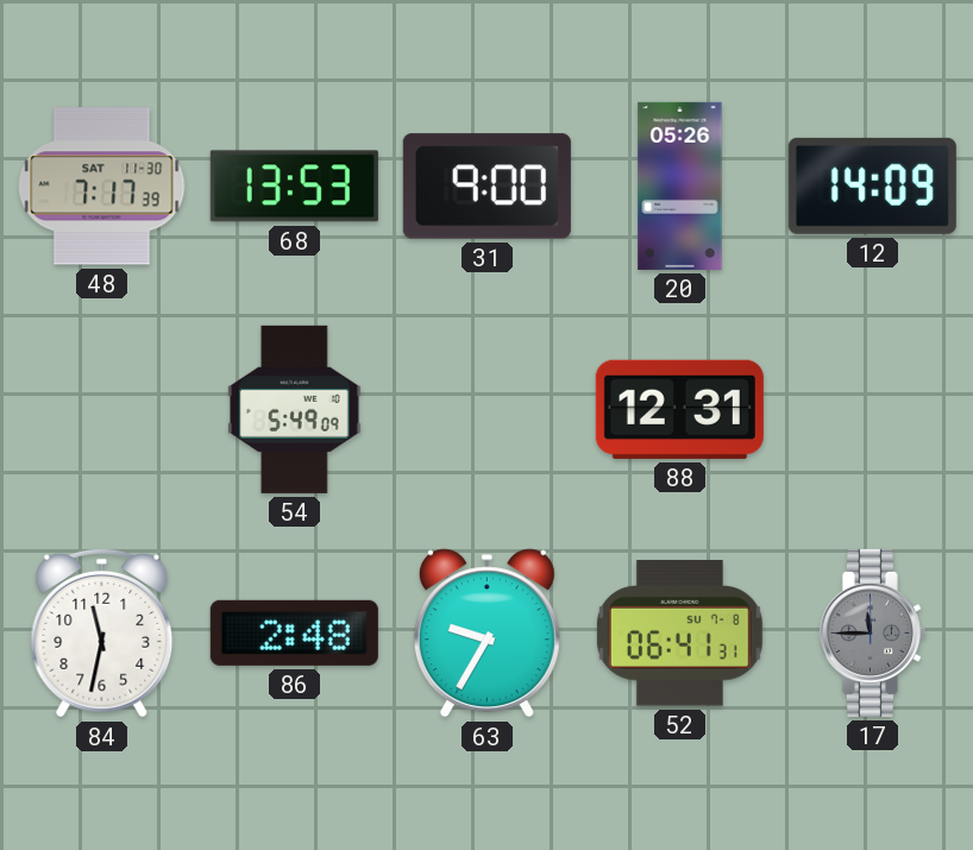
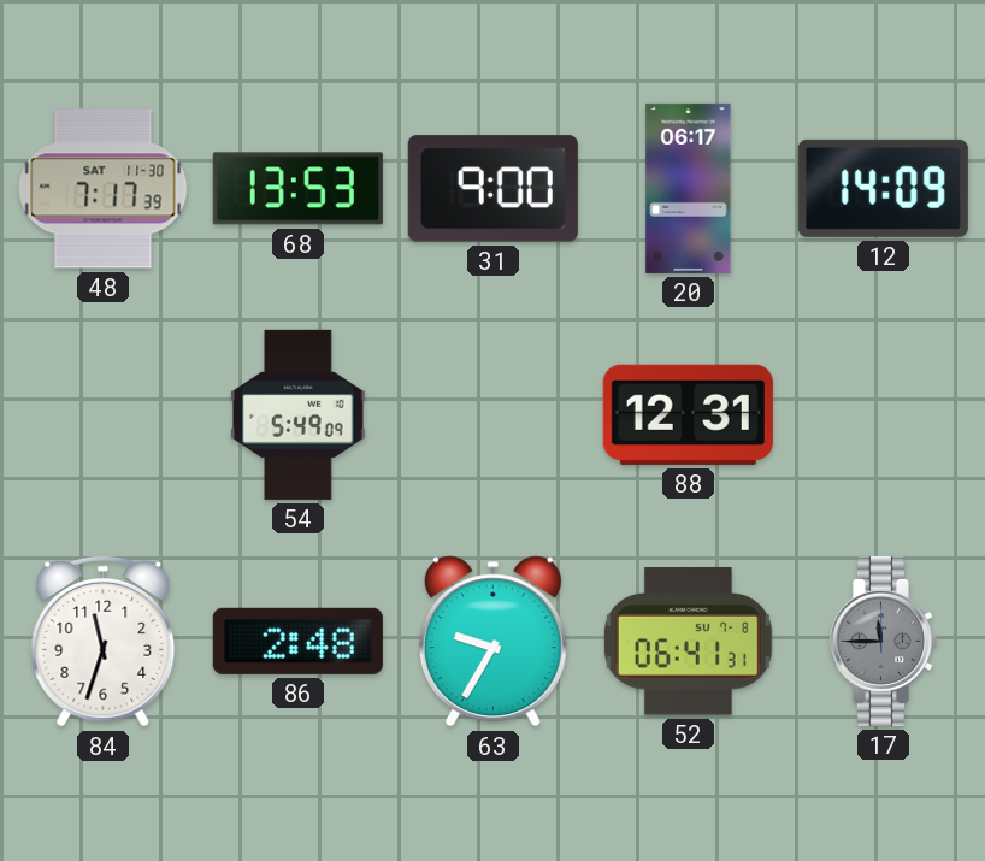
20: 05:26 -> 06:17
84: 11:32 -> 11:33
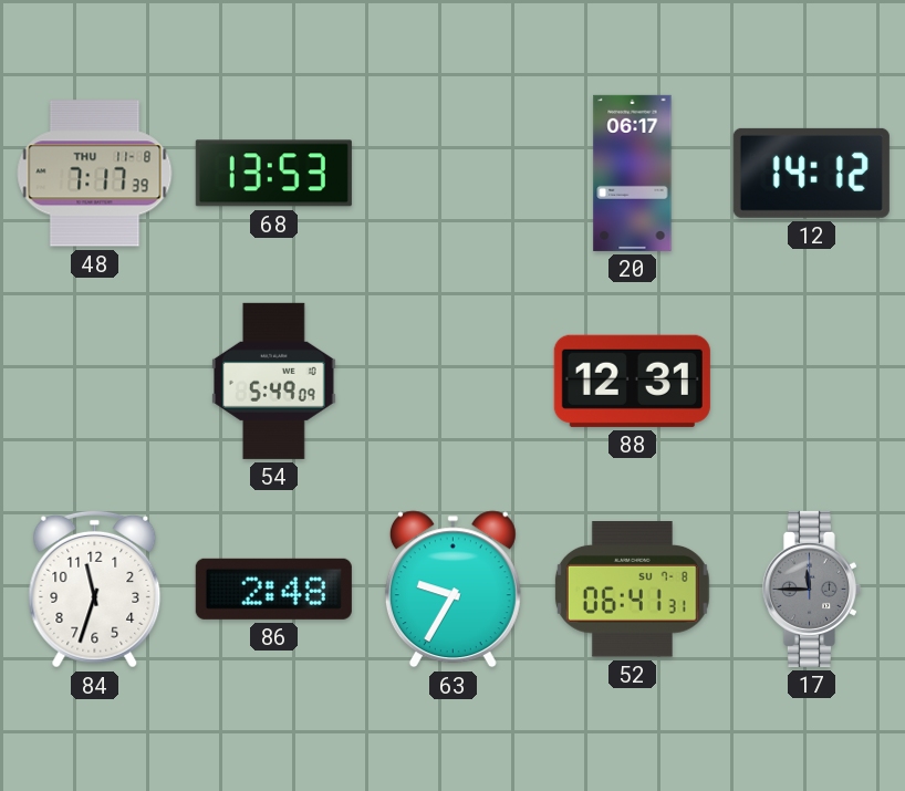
48 date: SAT 11-30 -> THU 11-8
31: 9:00 -> none
12: 14:09 -> 14:12
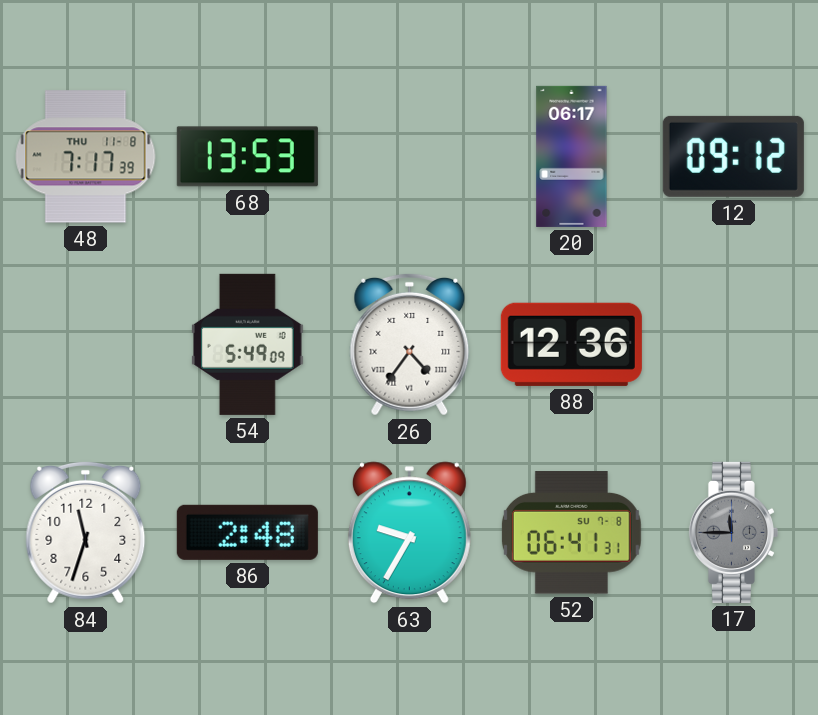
12: 14:12 -> 09:12
26: none -> 4:36
88: 12:31 -> 12:36
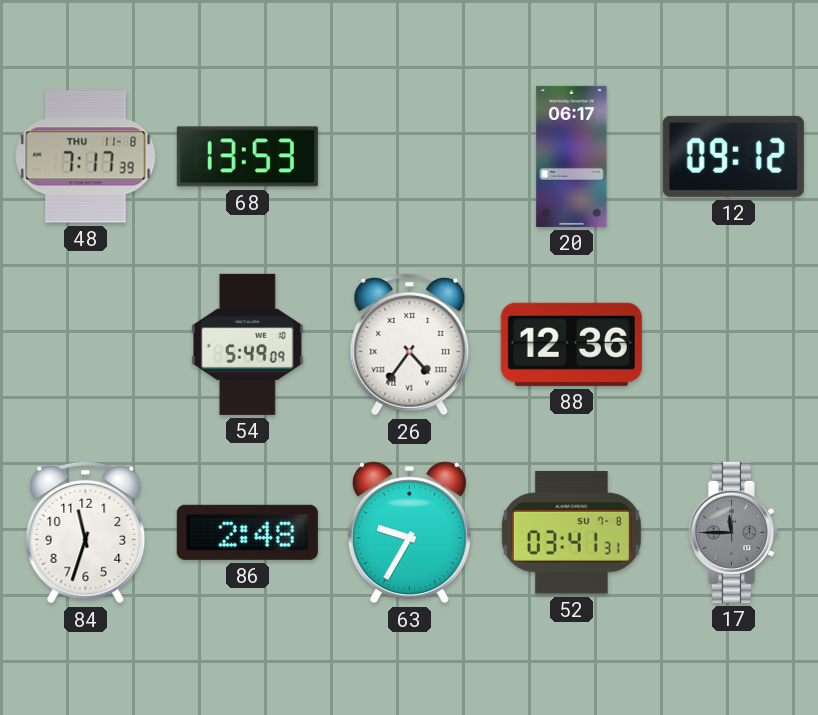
52: 06:41 -> 03:41
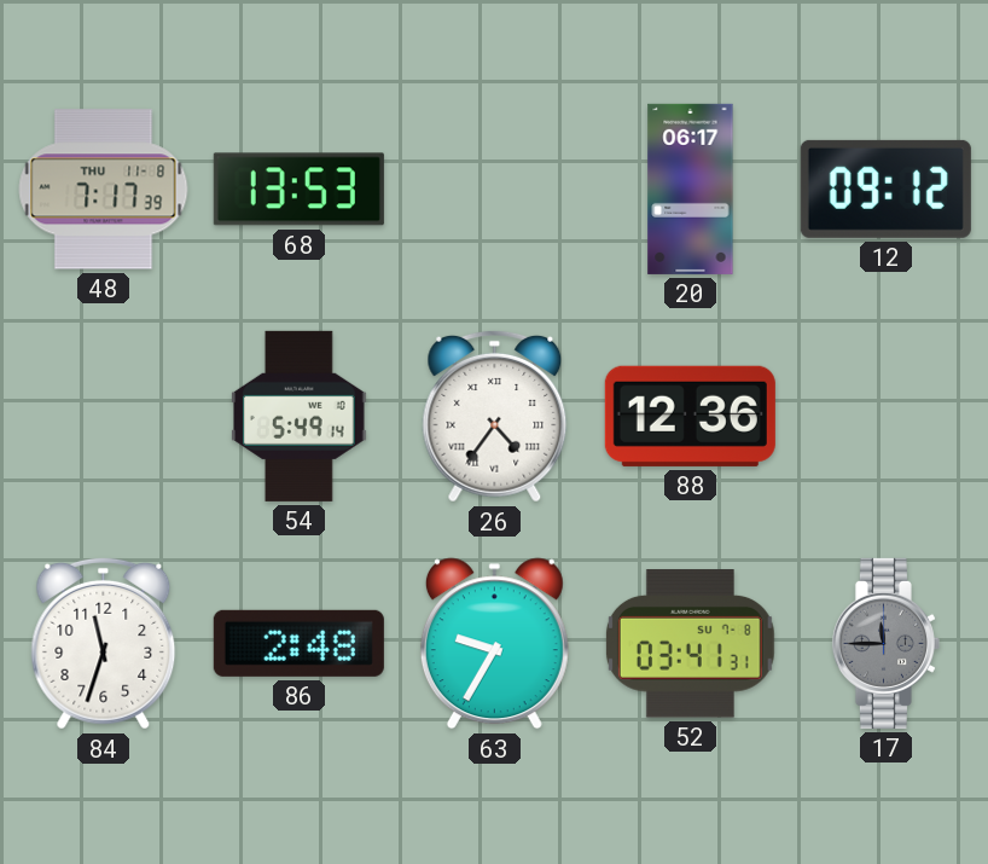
54: 5:49:09 -> 5:49:14
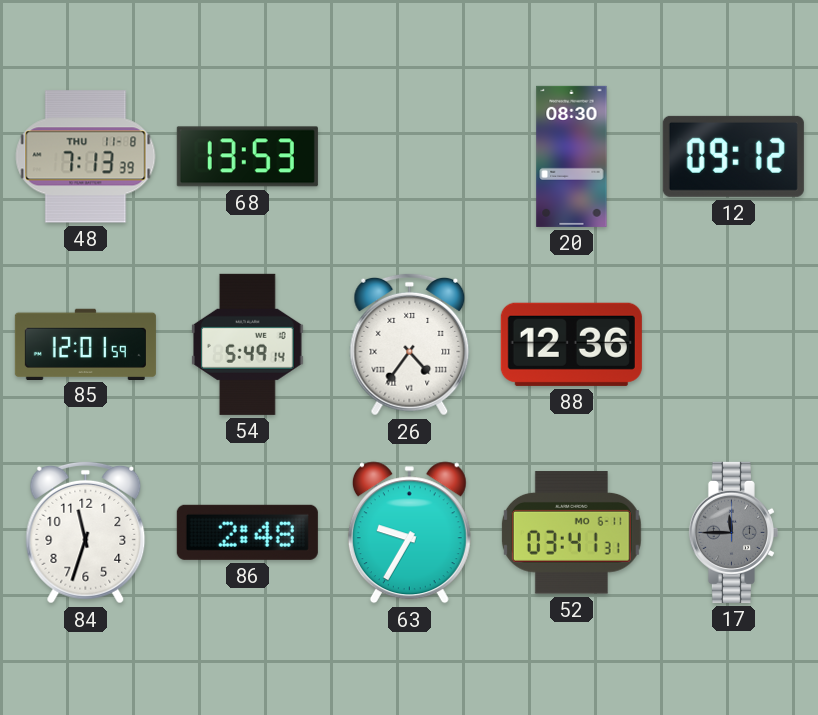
48: 7:17 -> 7:13
20: 06:17 -> 08:30
85: none -> 12:01
52 date: SU 7-8 -> MO 6-11
